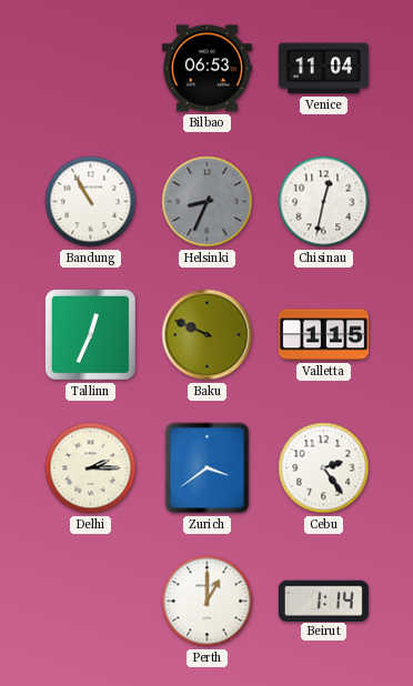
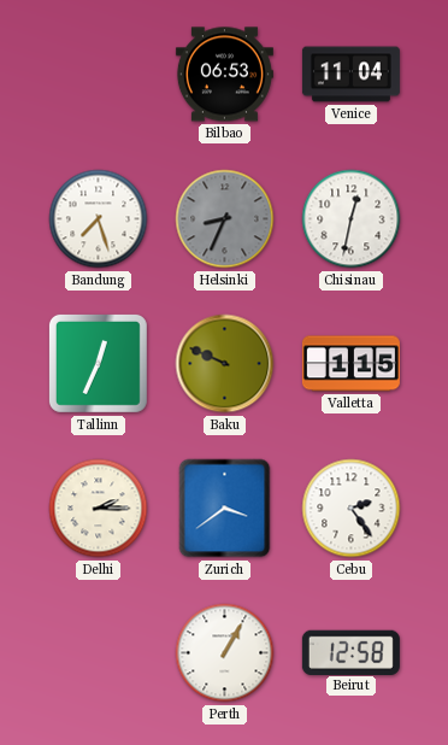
Bandung: 10:55 -> 7:27
Perth: 1:00 -> 1:05
Beirut: 1:14 -> 12:58
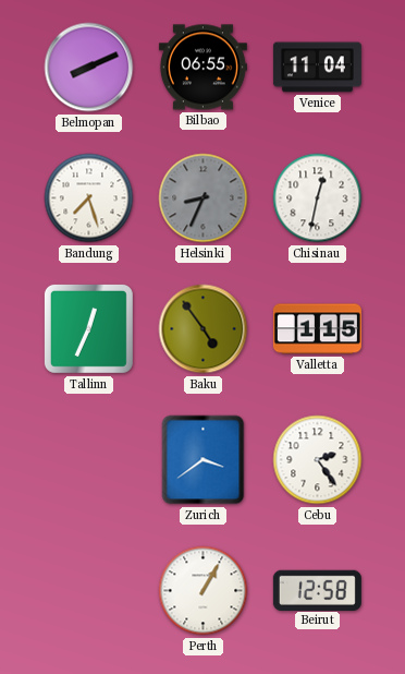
Belmopan: none -> 8:11
Bilbao: 06:53 -> 06:55
Baku: 9:49 -> 4:54
Delhi: 2:15 -> none
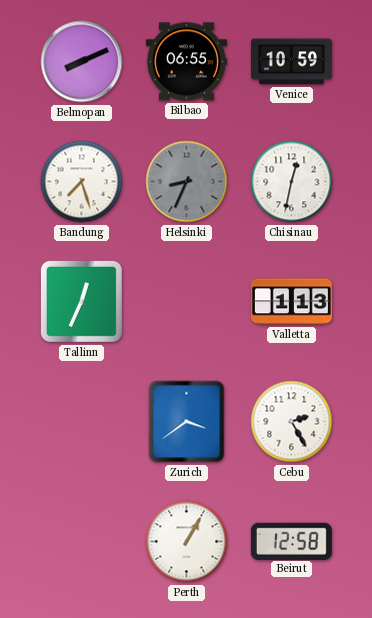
Venice: 11:04 -> 10:59
Baku: 4:54 -> none
Valletta: 1:15 -> 1:13
Cebu: 2:24 -> 2:25
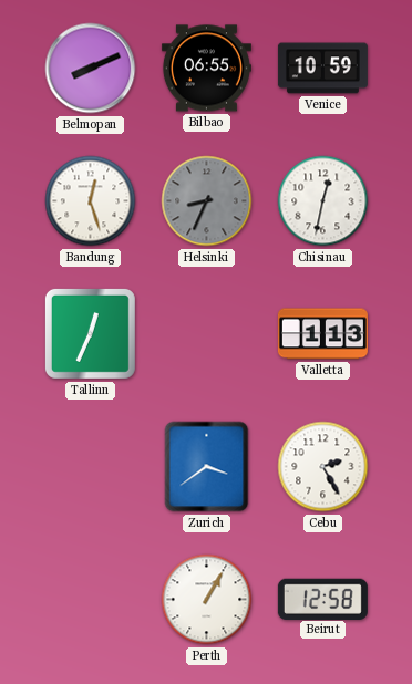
Bandung: 7:27 -> 12:27
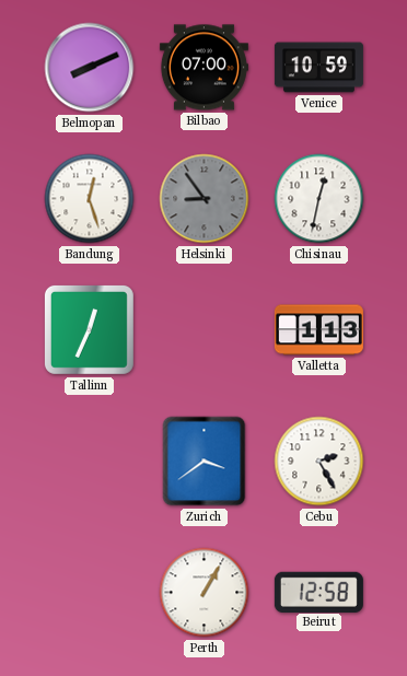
Bilbao: 06:55 -> 07:00
Helsinki: 8:34 -> 8:54
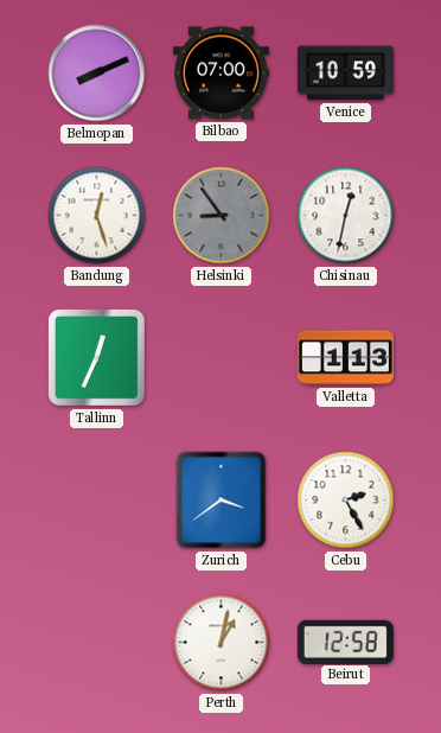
Perth: 1:05 -> 1:02
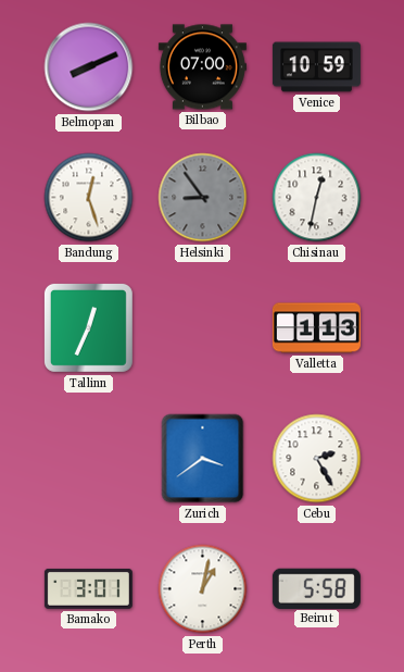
Bamako: none -> 3:01
Beirut: 12:58 -> 5:58
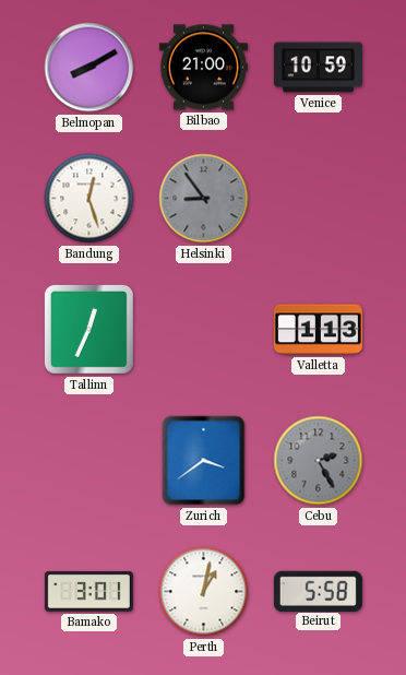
Belmopan: 8:11 -> 8:10
Bilbao: 07:00 -> 21:00
Chisinau: 12:32 -> none
Cebu dial: white -> grey
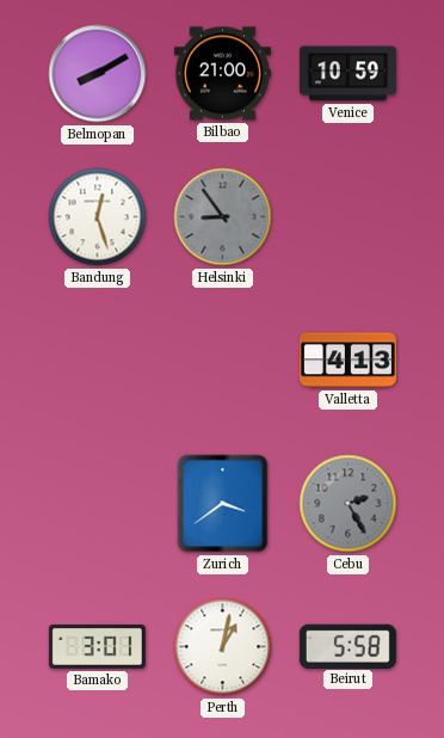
Tallinn: 12:34 -> none
Valletta: 1:13 -> 4:13
